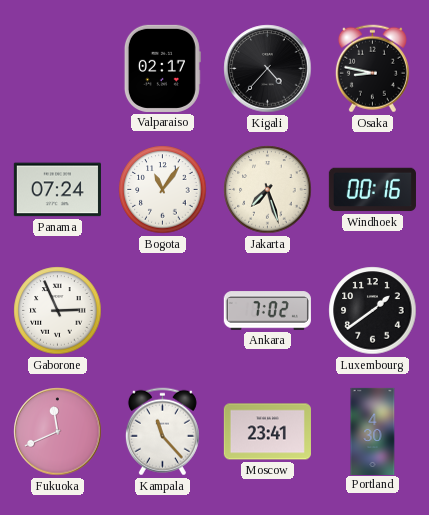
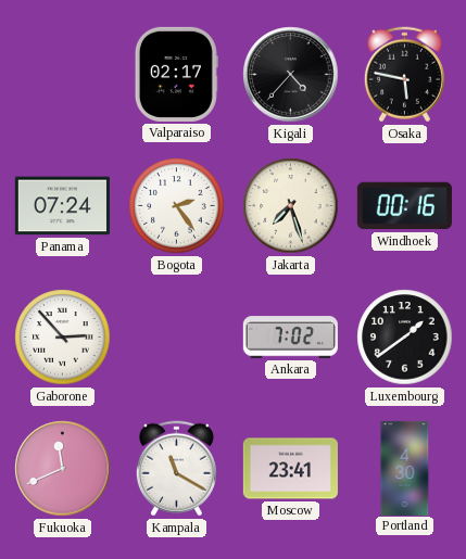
Osaka: 8:47 -> 5:47
Bogota: 11:06 -> 2:24
Gaborone: 2:56 -> 2:53
Kampala: 11:23 -> 11:20
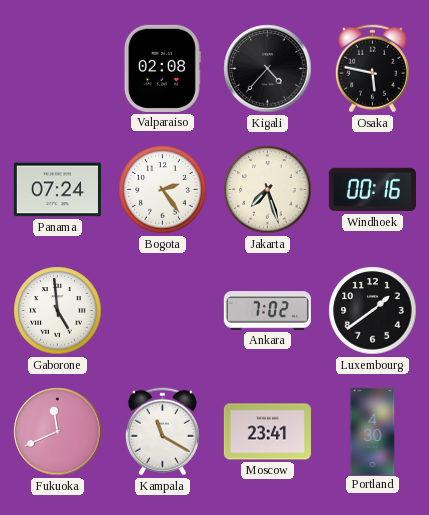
Valparaiso: 02:17 -> 02:08
Gaborone: 2:53 -> 4:59
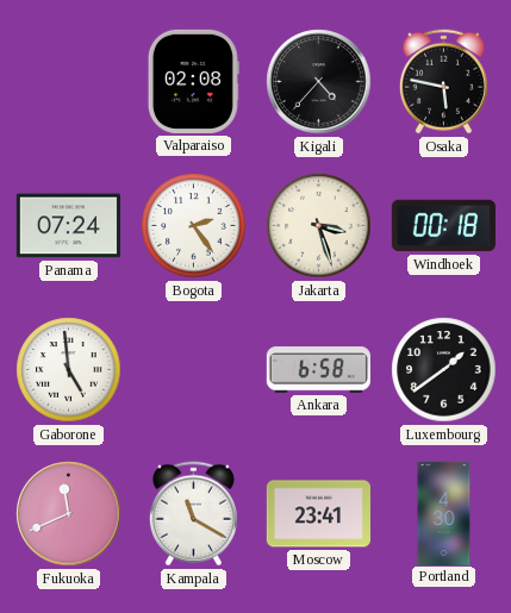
Jakarta: 7:27 -> 3:27
Windhoek: 00:16 -> 00:18
Ankara: 7:02 -> 6:58
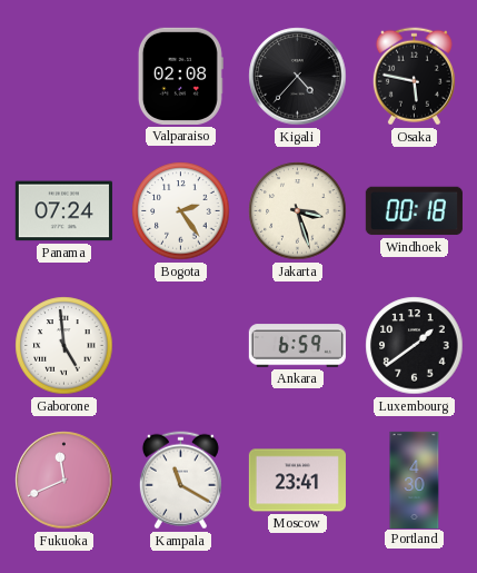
Ankara: 6:58 -> 6:59
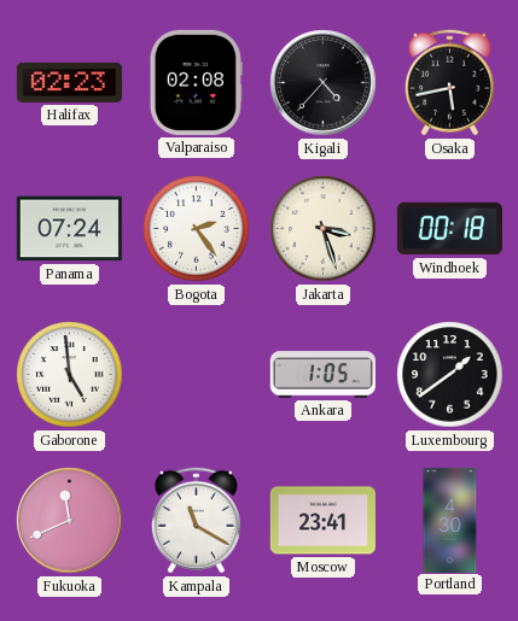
Halifax: none -> 02:23
Osaka: 5:47 -> 5:43
Ankara: 6:59 -> 1:05
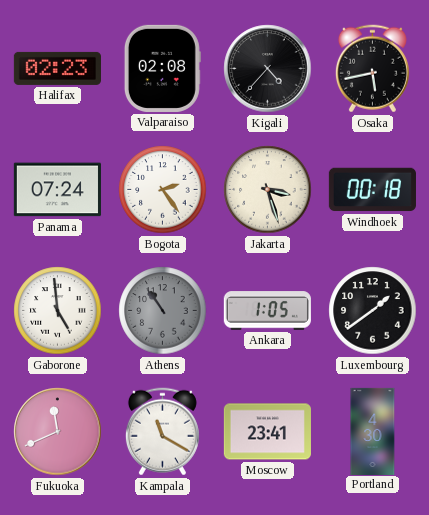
Athens: none -> 10:54
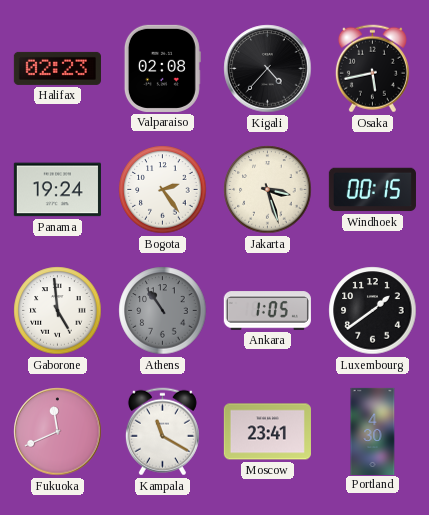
Panama: 07:24 -> 19:24
Windhoek: 00:18 -> 00:15
